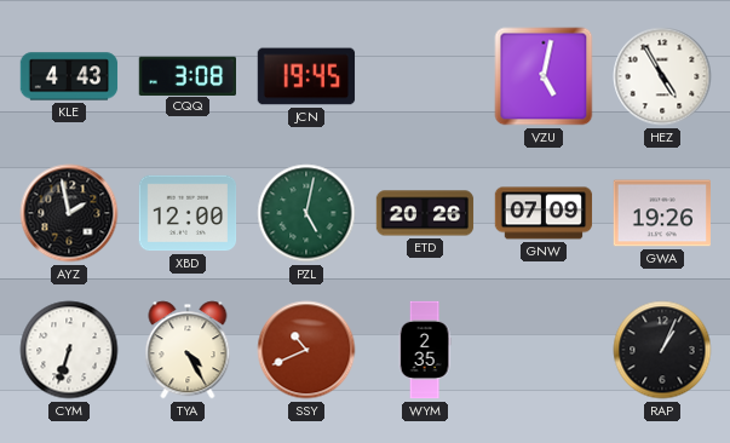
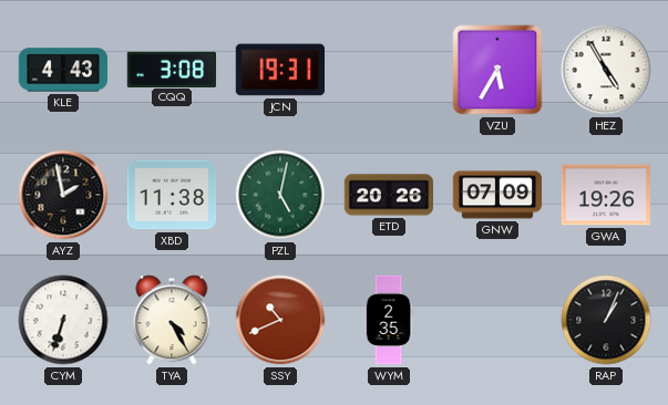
JCN: 19:45 -> 19:31
VZU: 5:02 -> 5:35
XBD: 12:00 -> 11:38
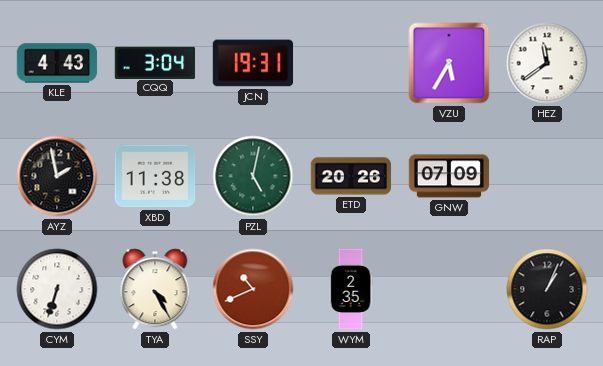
CQQ: 3:08 -> 3:04
HEZ: 4:55 -> 11:39
GWA: 19:26 -> none
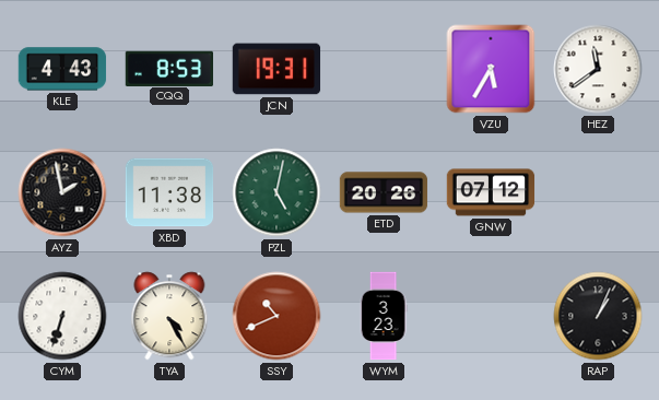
CQQ: 3:04 -> 8:53
GNW: 07:09 -> 07:12
WYM: 2:35 -> 3:23
